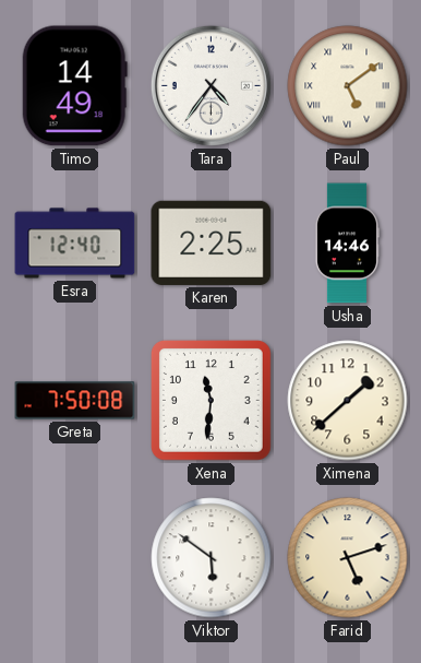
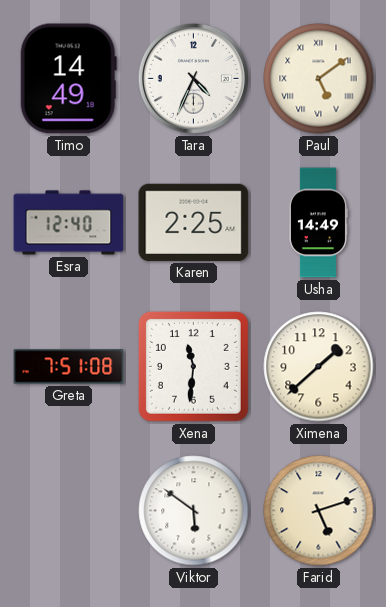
Tara: 4:36 -> 4:34
Usha: 14:46 -> 14:49
Greta: 7:50 -> 7:51
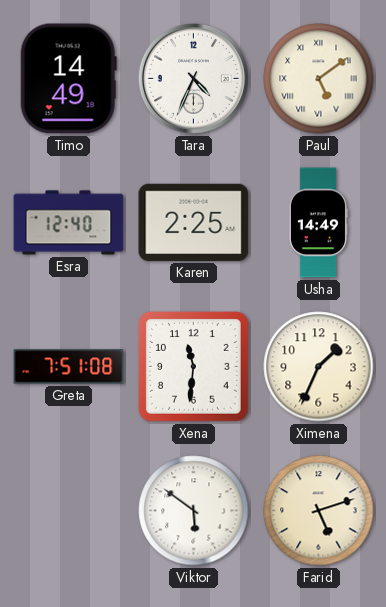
Ximena: 1:38 -> 1:34
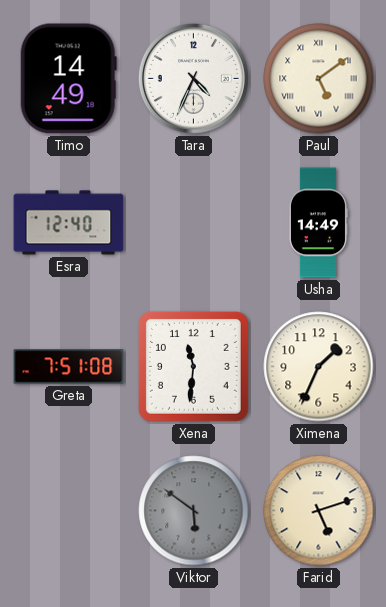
Karen: 2:25 -> none
Viktor dial: white -> grey
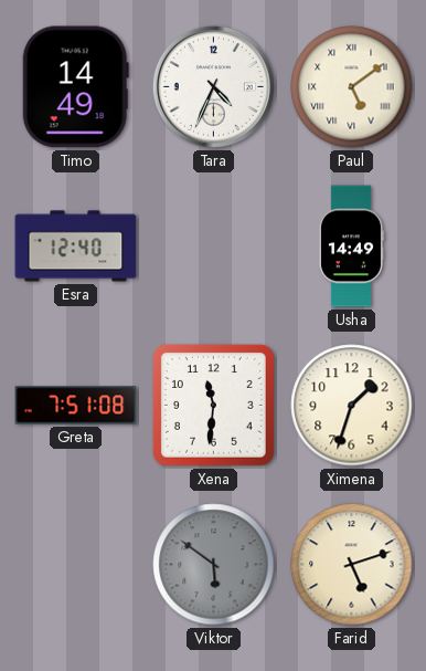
Ximena: 1:34 -> 1:33
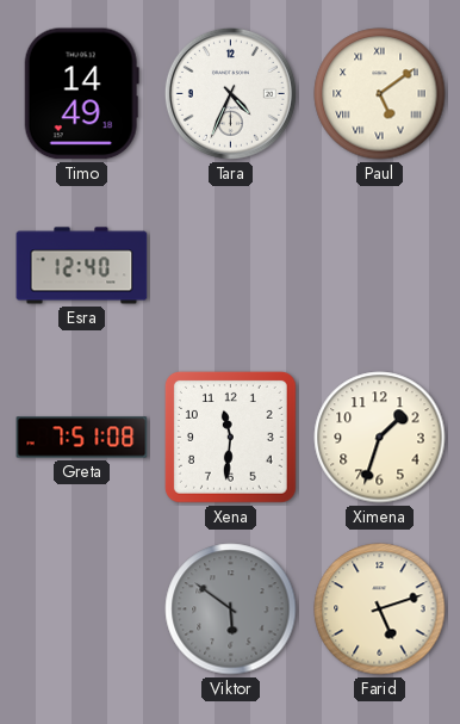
Usha: 14:49 -> none
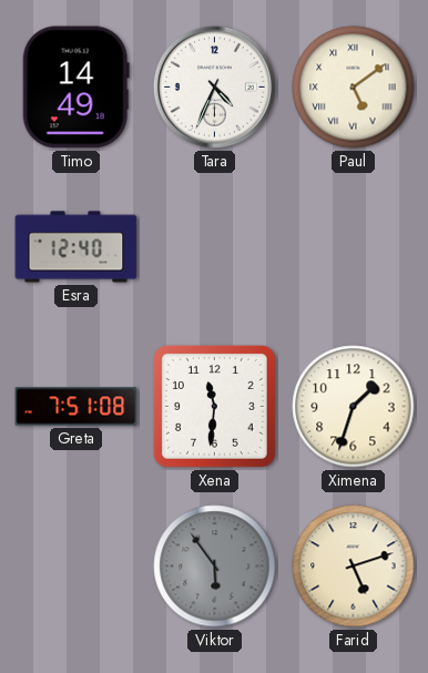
Viktor: 5:51 -> 5:54
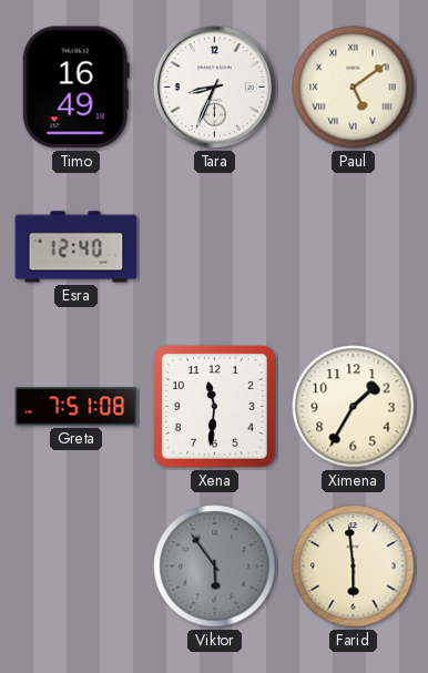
Timo: 14:49 -> 16:49
Tara: 4:34 -> 8:34
Ximena: 1:33 -> 1:35
Farid: 5:12 -> 5:59
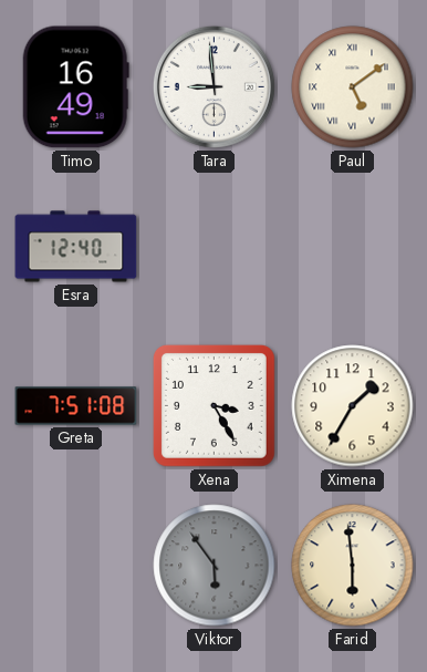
Tara: 8:34 -> 8:59
Xena: 11:31 -> 3:25
